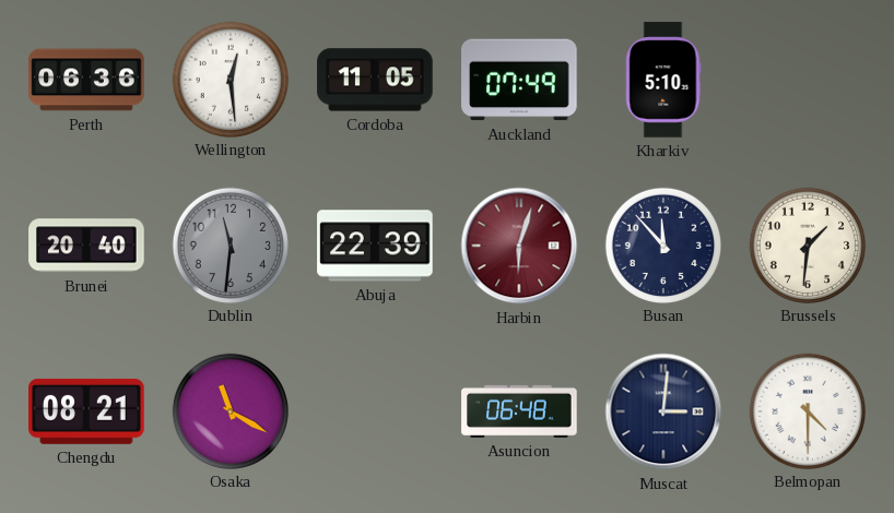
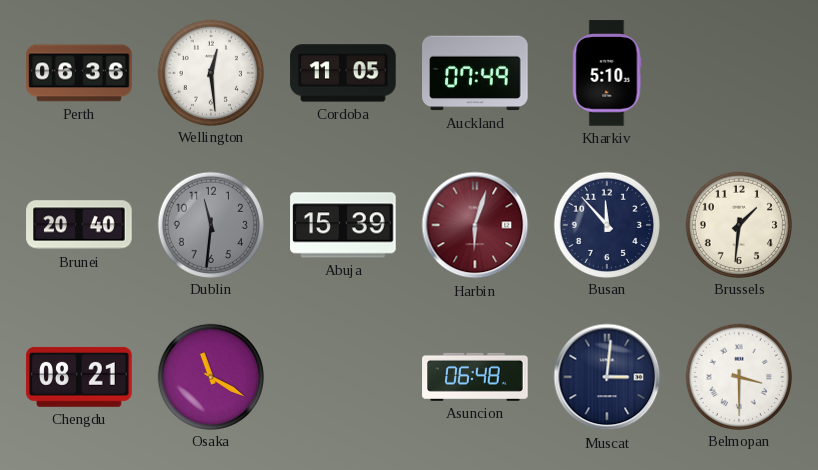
Abuja: 22:39 -> 15:39
Belmopan: 4:30 -> 3:30
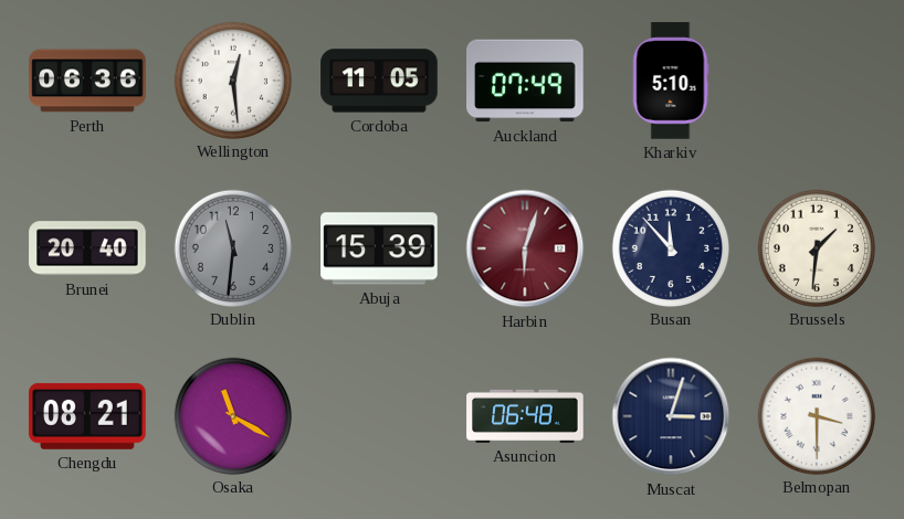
Muscat: 3:01 -> 3:03
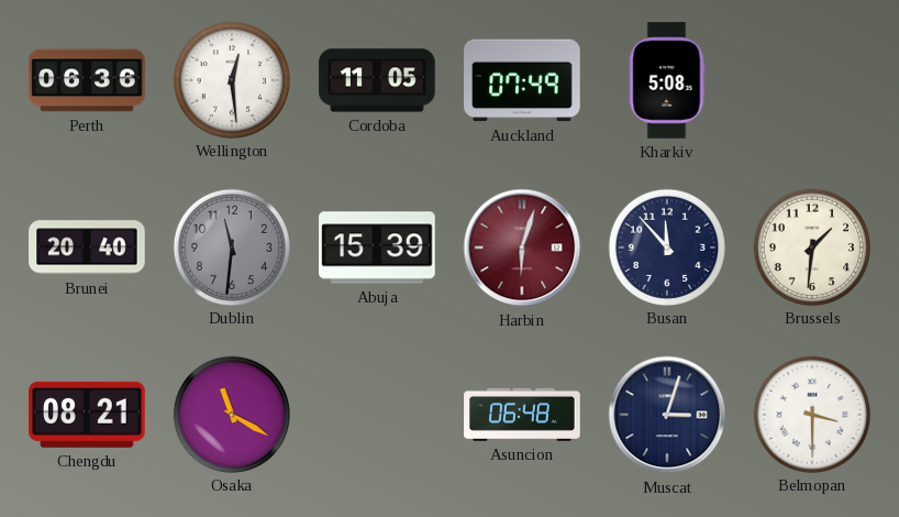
Kharkiv: 5:10 -> 5:08
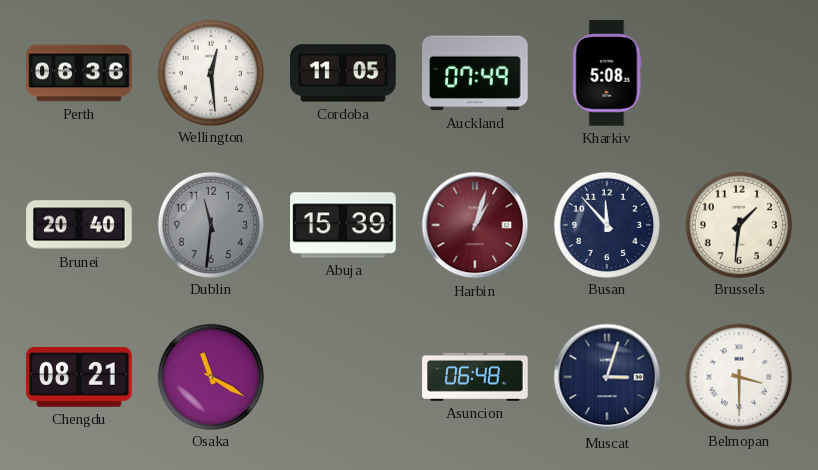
Harbin: 6:03 -> 1:03
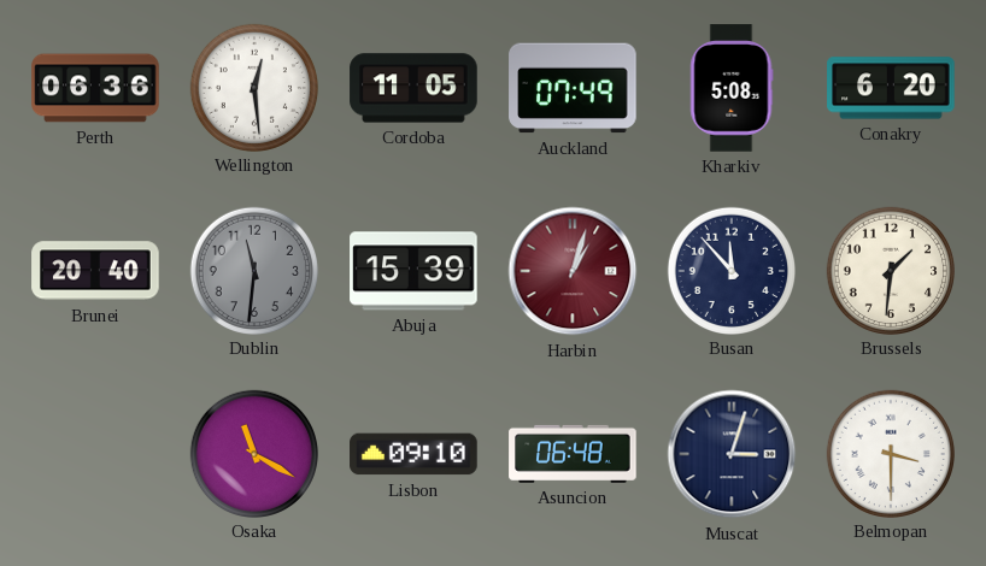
Conakry: none -> 6:20
Chengdu: 08:21 -> none
Lisbon: none -> 09:10
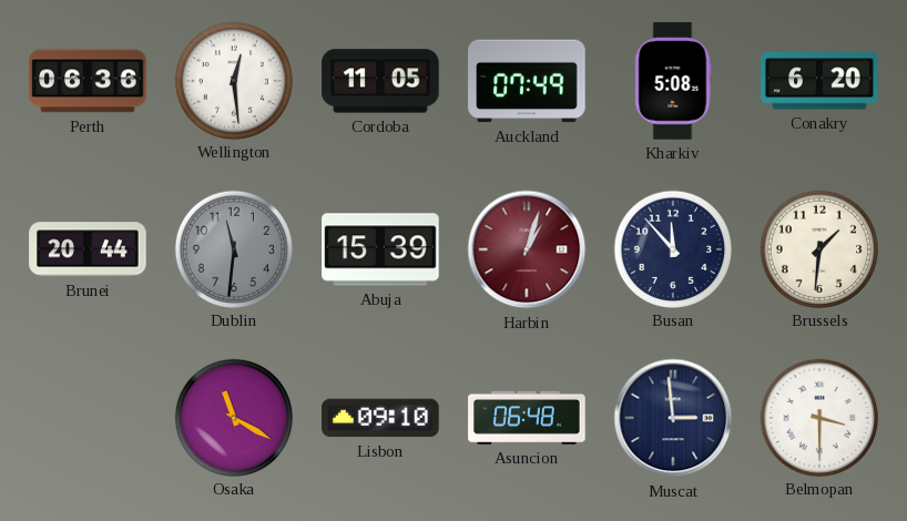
Brunei: 20:40 -> 20:44
Muscat: 3:03 -> 2:59
